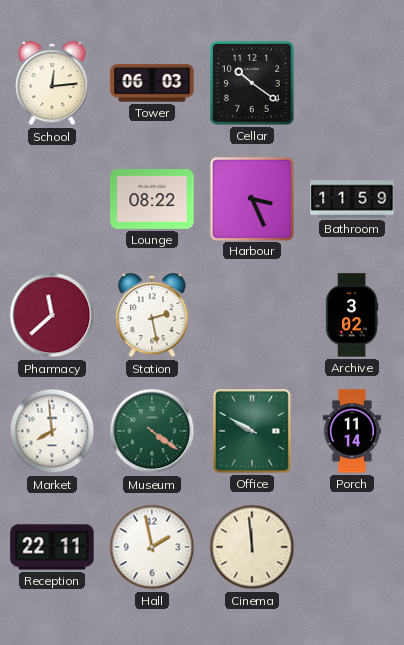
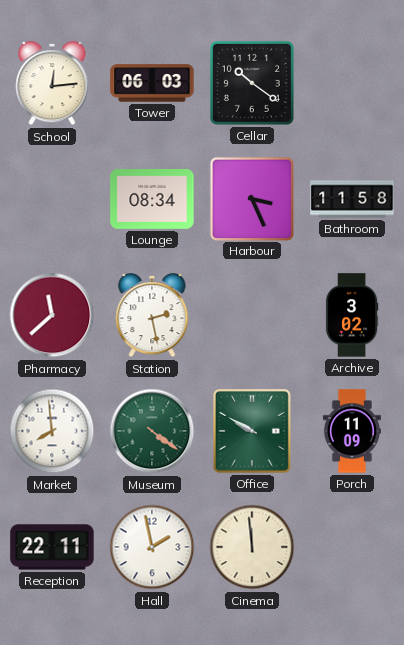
Lounge: 08:22 -> 08:34
Bathroom: 11:59 -> 11:58
Porch: 11:14 -> 11:09
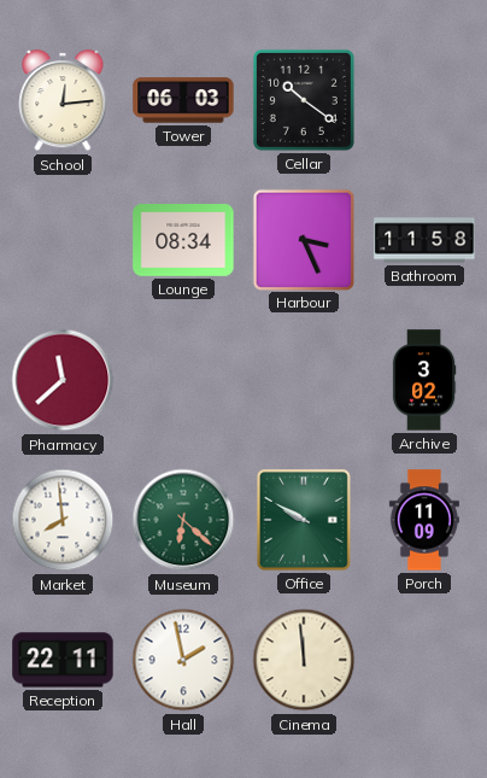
Station: 2:28 -> none
Museum: 4:21 -> 6:22
